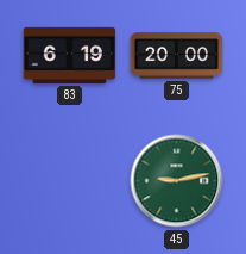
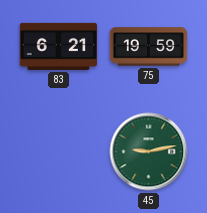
83: 6:19 -> 6:21
75: 20:00 -> 19:59
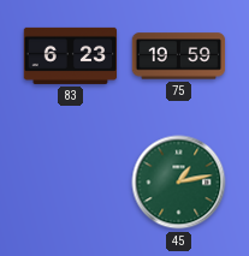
83: 6:21 -> 6:23
45: 9:13 -> 1:13
